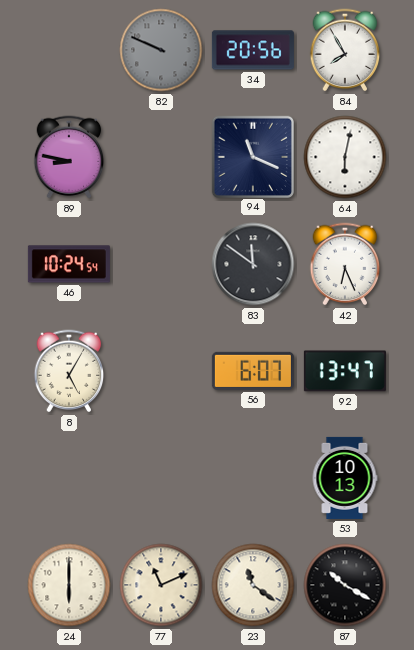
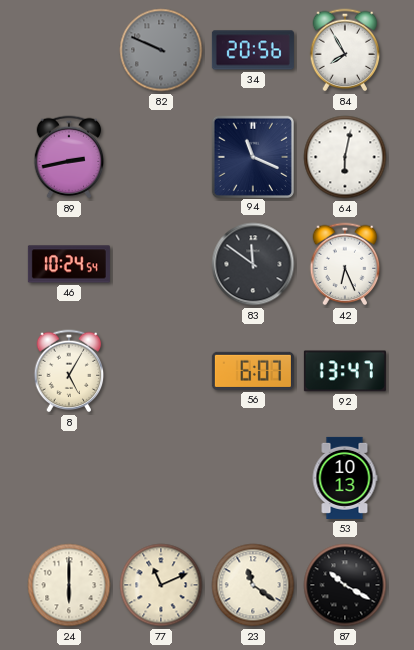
89: 8:47 -> 2:43
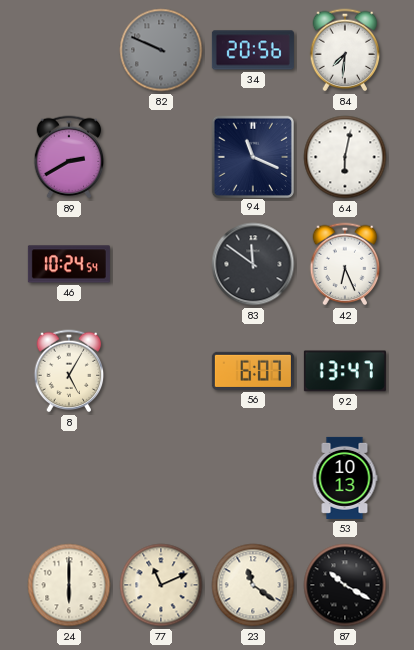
84: 7:55 -> 7:31
89: 2:43 -> 2:40
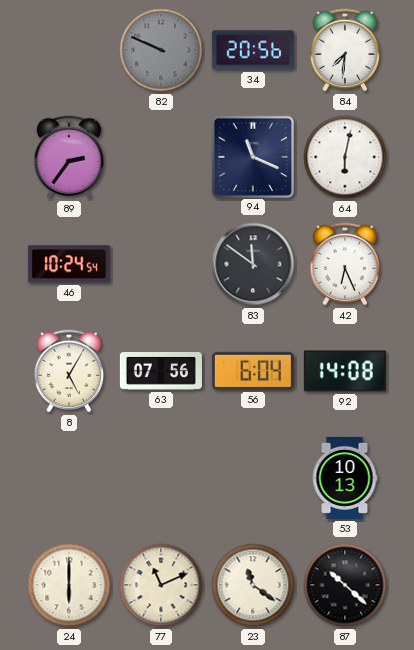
89: 2:40 -> 2:36
63: none -> 07:56
56: 6:07 -> 6:04
92: 13:47 -> 14:08
87: 10:20 -> 10:22
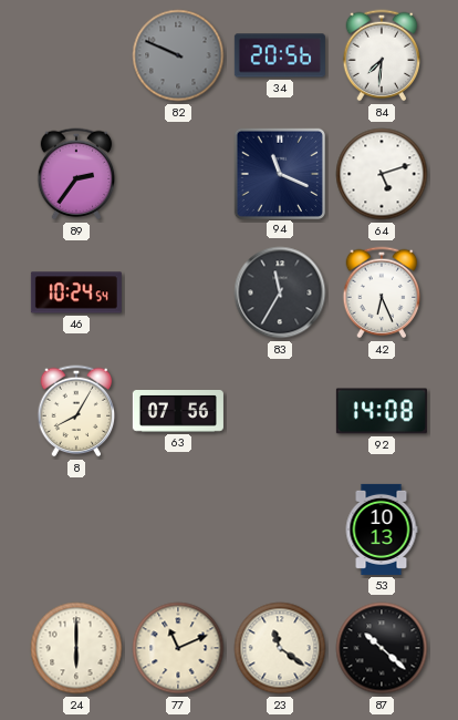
64: 6:02 -> 5:12
83: 11:51 -> 11:35
8: 5:05 -> 8:05
56: 6:04 -> none
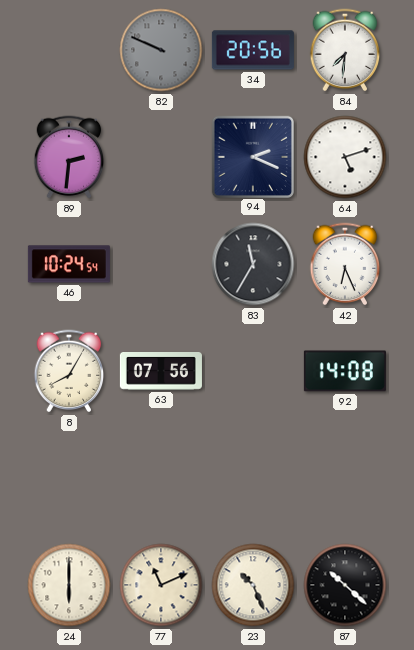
89: 2:36 -> 2:31
94: 11:19 -> 2:19
53: 10:13 -> none
23: 11:21 -> 10:26
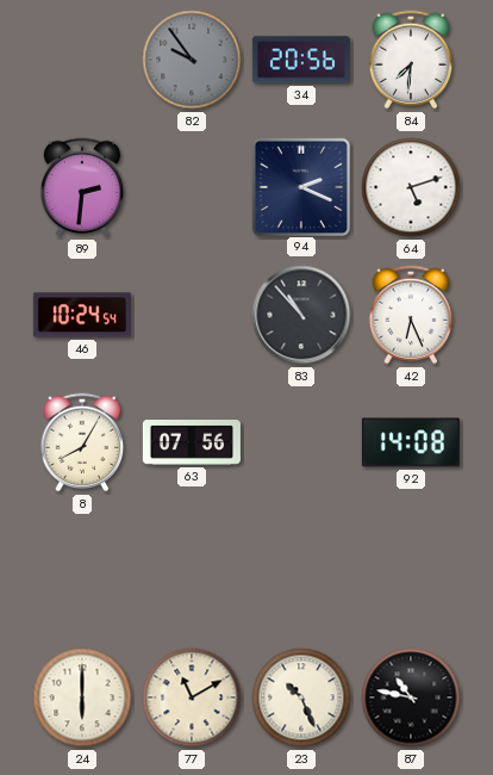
82: 9:49 -> 9:54
83: 11:35 -> 10:53
77: 11:11 -> 11:10
87: 10:22 -> 10:47
